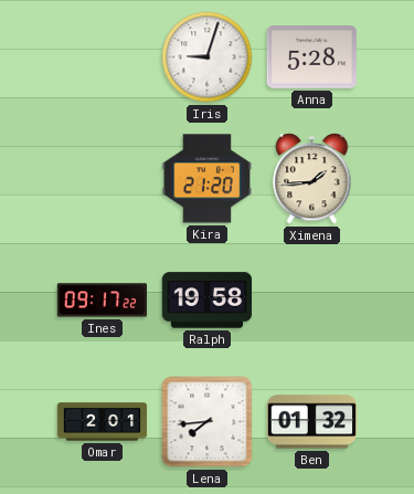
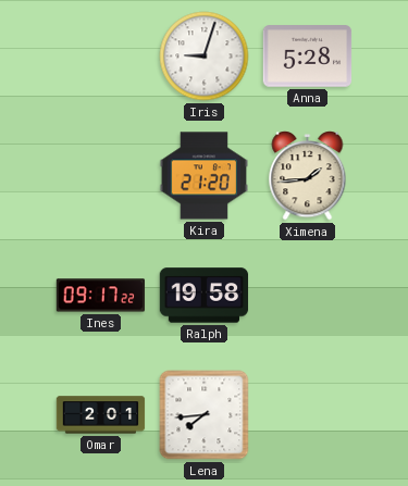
Ben: 01:32 -> none
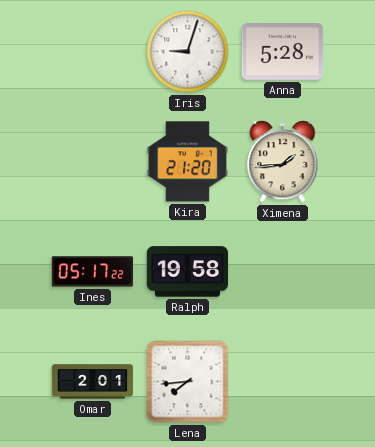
Ines: 09:17 -> 05:17
